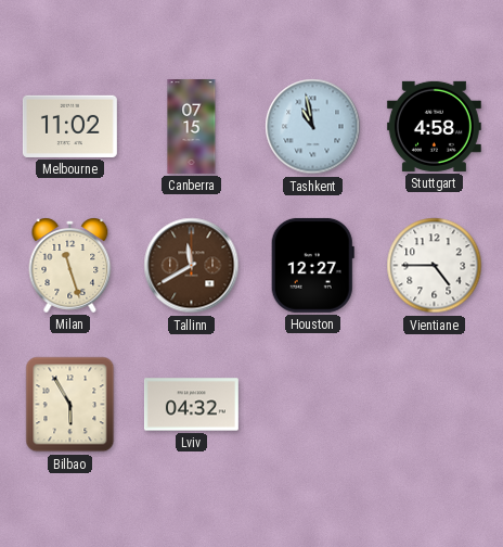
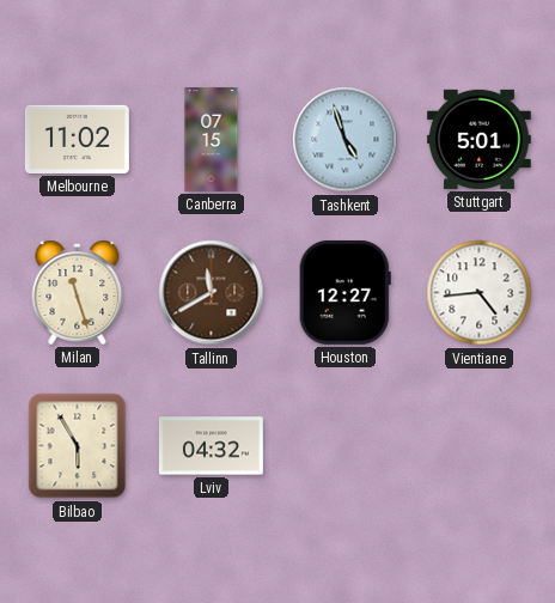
Tashkent: 10:58 -> 4:57
Stuttgart: 4:58 -> 5:01
Vientiane: 4:45 -> 4:44
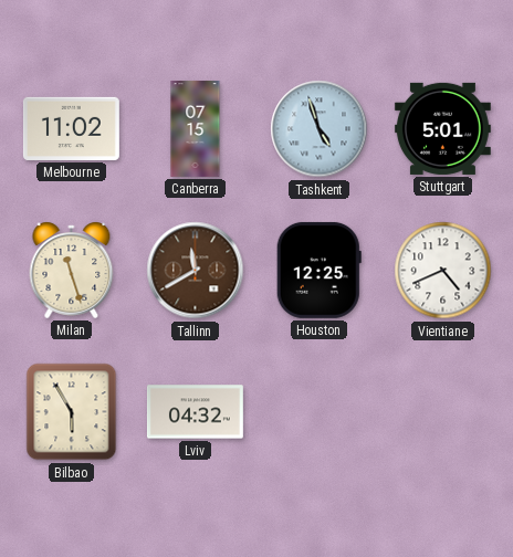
Houston: 12:27 -> 12:25
Vientiane: 4:44 -> 4:41
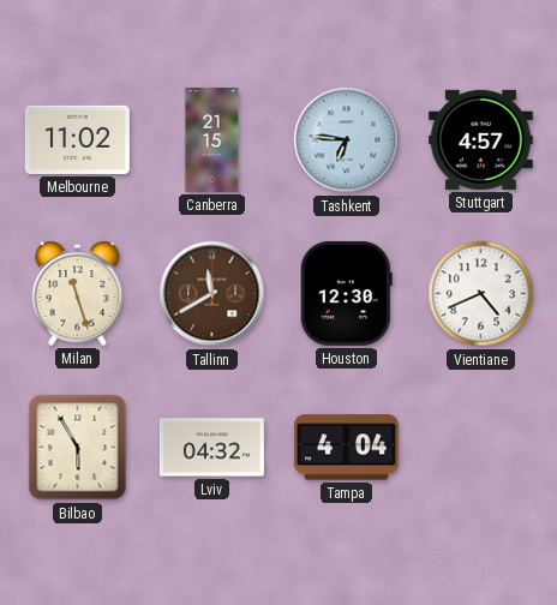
Canberra: 07:15 -> 21:15
Tashkent: 4:57 -> 6:46
Stuttgart: 5:01 -> 4:57
Houston: 12:25 -> 12:30
Tampa: none -> 4:04
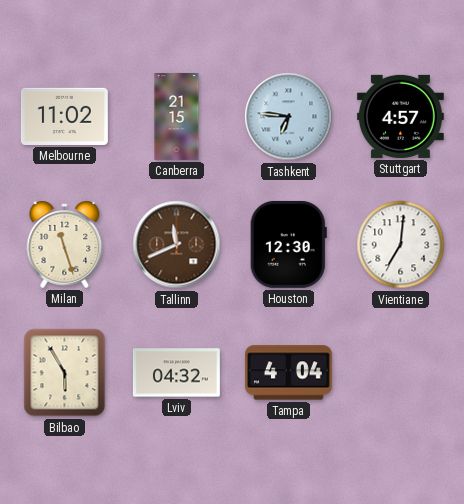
Tallinn: 11:40 -> 11:41
Vientiane: 4:41 -> 7:01
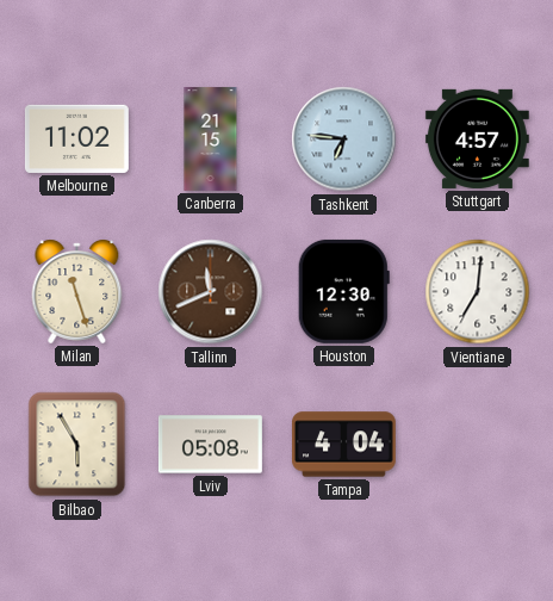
Lviv: 04:32 -> 05:08
